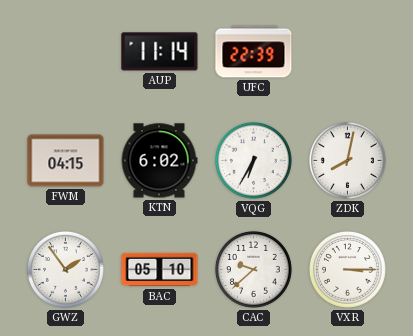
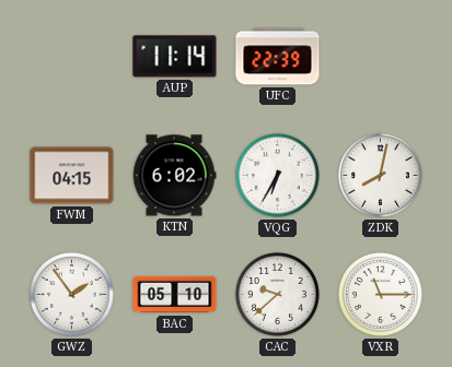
VXR: 3:15 -> 11:15
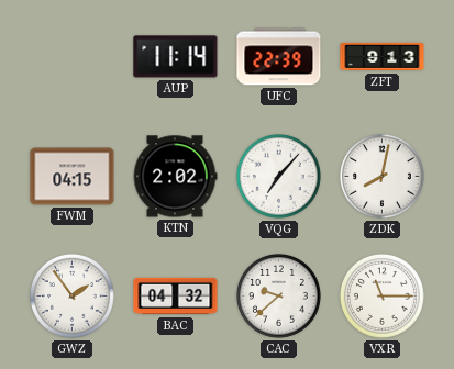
ZFT: none -> 9:13
KTN: 6:02 -> 2:02
VQG: 6:35 -> 7:07
BAC: 05:10 -> 04:32
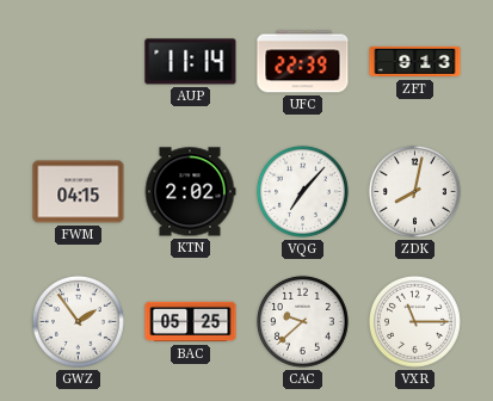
BAC: 04:32 -> 05:25
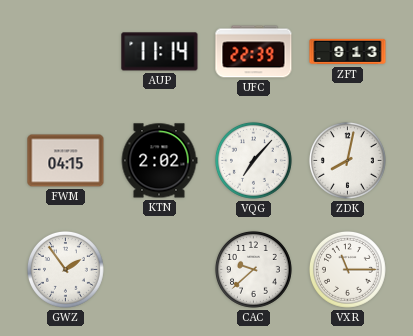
BAC: 05:25 -> none
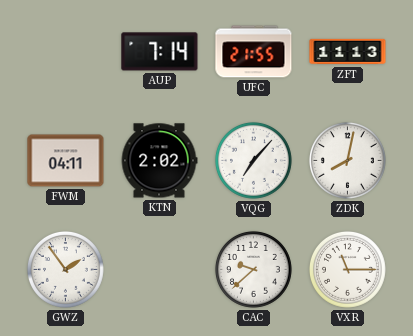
AUP: 11:14 -> 7:14
UFC: 22:39 -> 21:55
ZFT: 9:13 -> 11:13
FWM: 04:15 -> 04:11
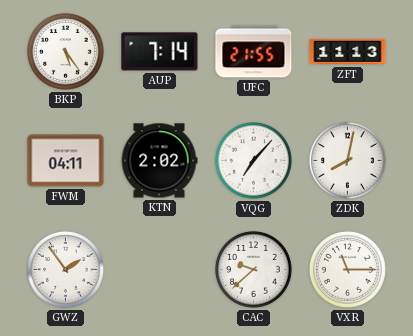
BKP: none -> 5:24
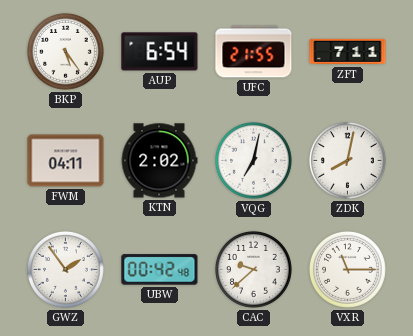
AUP: 7:14 -> 6:54
ZFT: 11:13 -> 7:11
VQG: 7:07 -> 7:02
UBW: none -> 00:42
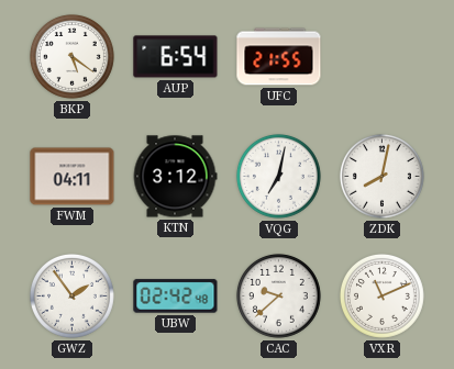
BKP: 5:24 -> 5:21
ZFT: 7:11 -> none
KTN: 2:02 -> 3:12
UBW: 00:42 -> 02:42
VXR: 11:15 -> 11:11
